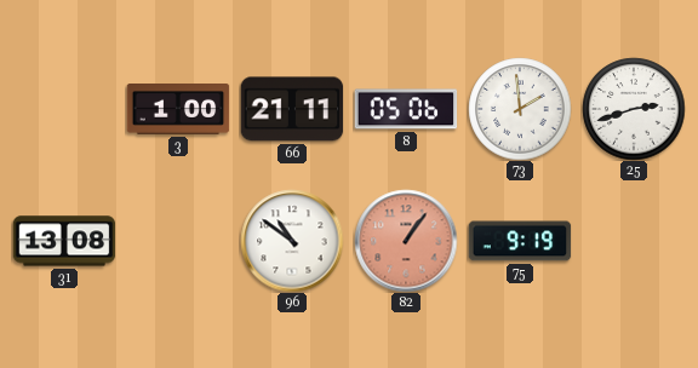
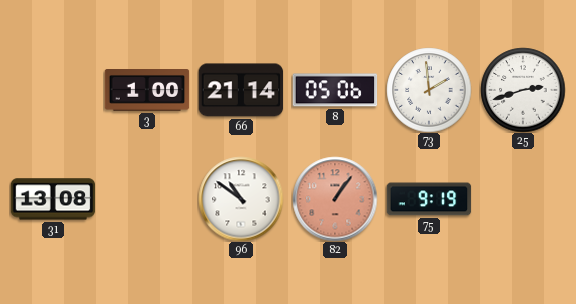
66: 21:11 -> 21:14
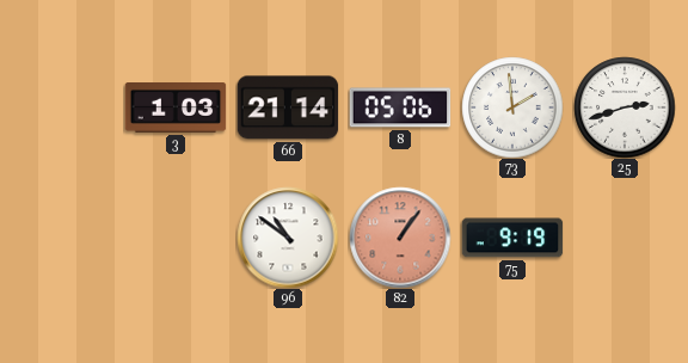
3: 1:00 -> 1:03
31: 13:08 -> none
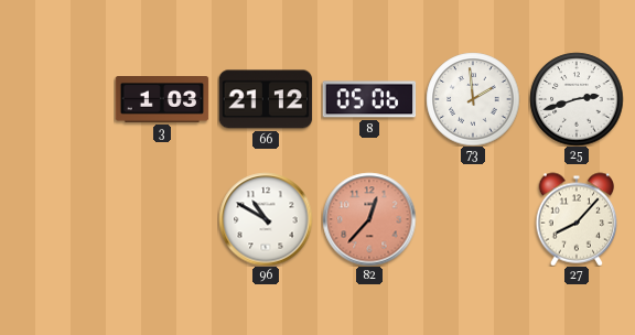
66: 21:14 -> 21:12
96: 10:51 -> 10:50
82: 1:06 -> 12:37
75: 9:19 -> none
27: none -> 8:07
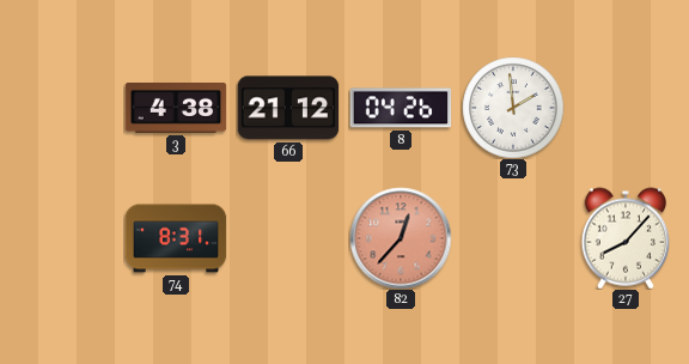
3: 1:03 -> 4:38
8: 05:06 -> 04:26
25: 2:42 -> none
74: none -> 8:31
96: 10:50 -> none
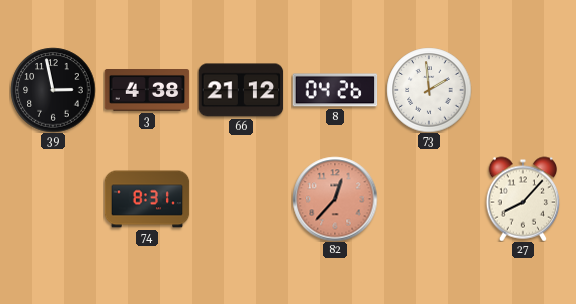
39: none -> 2:58
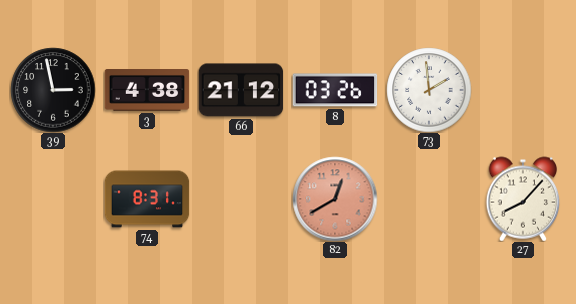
8: 04:26 -> 03:26
82: 12:37 -> 12:40
